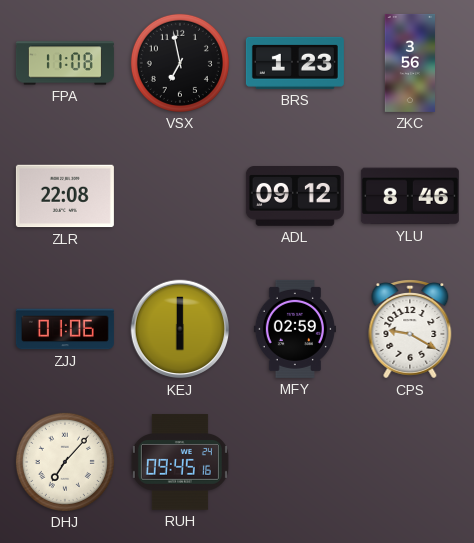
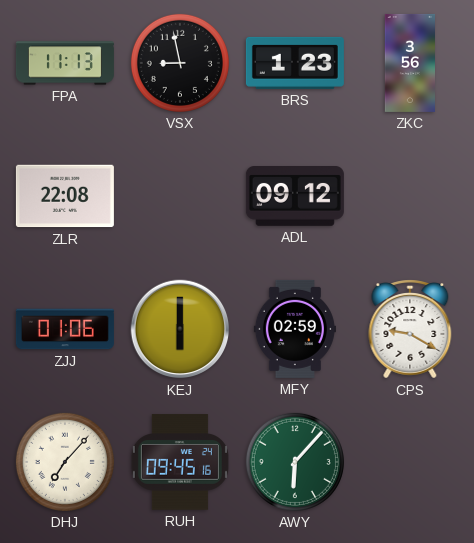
FPA: 11:08 -> 11:13
VSX: 6:58 -> 8:58
YLU: 8:46 -> none
AWY: none -> 6:07
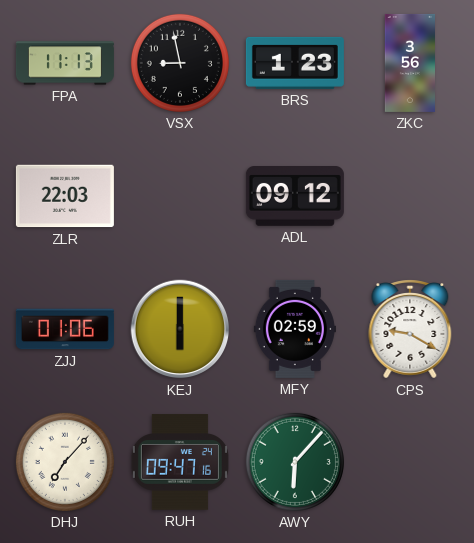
ZLR: 22:08 -> 22:03
RUH: 09:45 -> 09:47
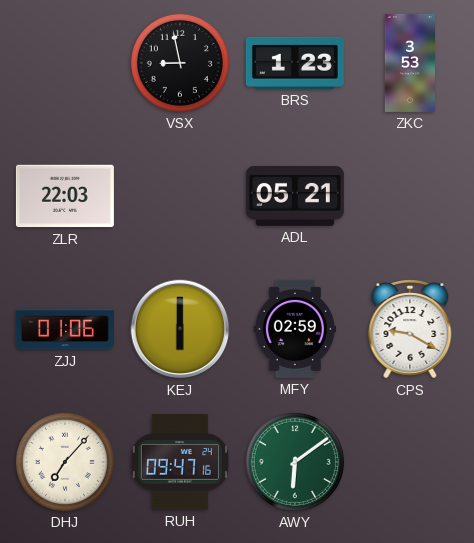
FPA: 11:13 -> none
ZKC: 3:56 -> 3:53
ADL: 09:12 -> 05:21
AWY: 6:07 -> 6:09
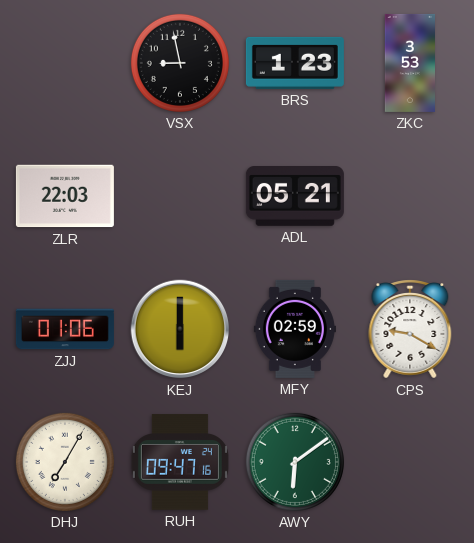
DHJ: 7:07 -> 7:05
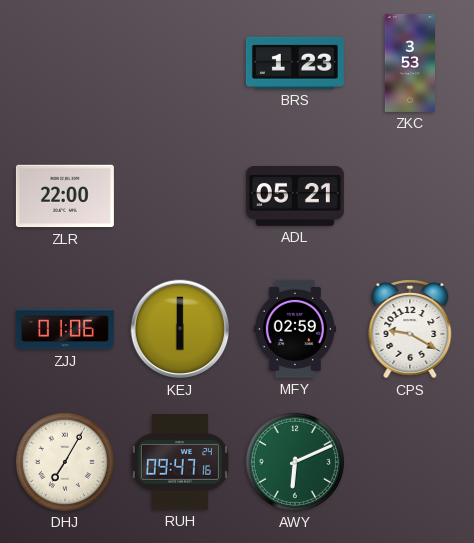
VSX: 8:58 -> none
ZLR: 22:03 -> 22:00
AWY: 6:09 -> 6:11
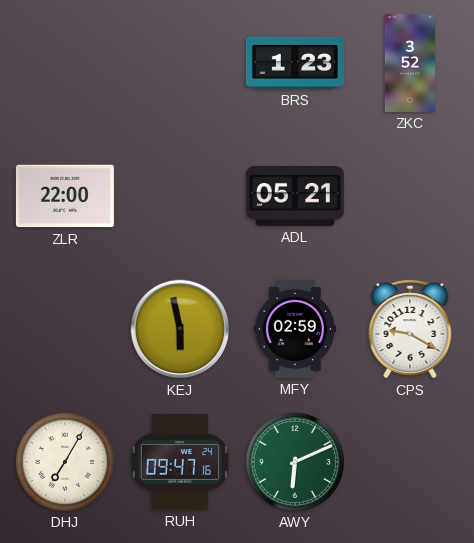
ZKC: 3:53 -> 3:52
ZJJ: 01:06 -> none
KEJ: 6:00 -> 5:58
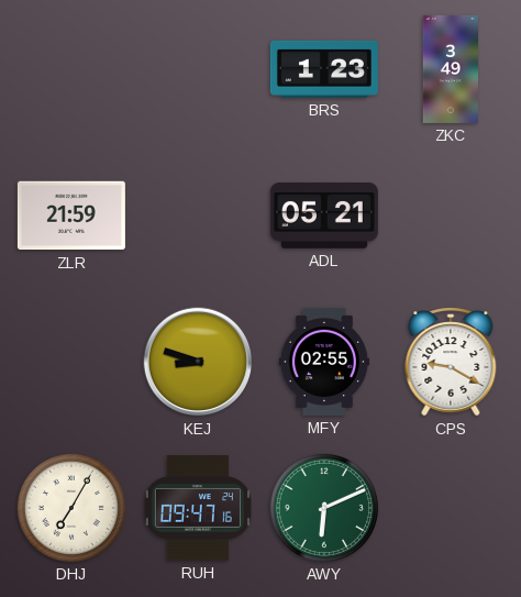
ZKC: 3:52 -> 3:49
ZLR: 22:00 -> 21:59
KEJ: 5:58 -> 8:48
MFY: 02:59 -> 02:55
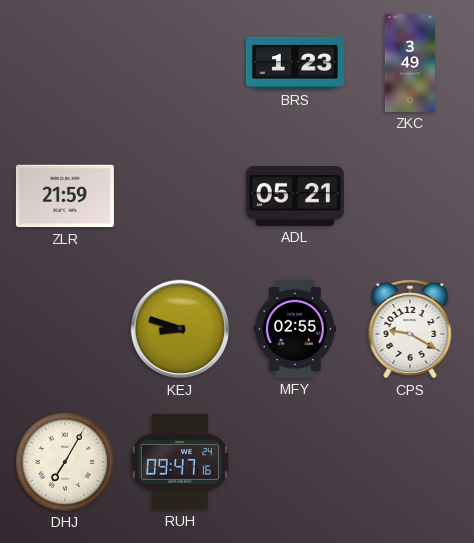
AWY: 6:11 -> none
